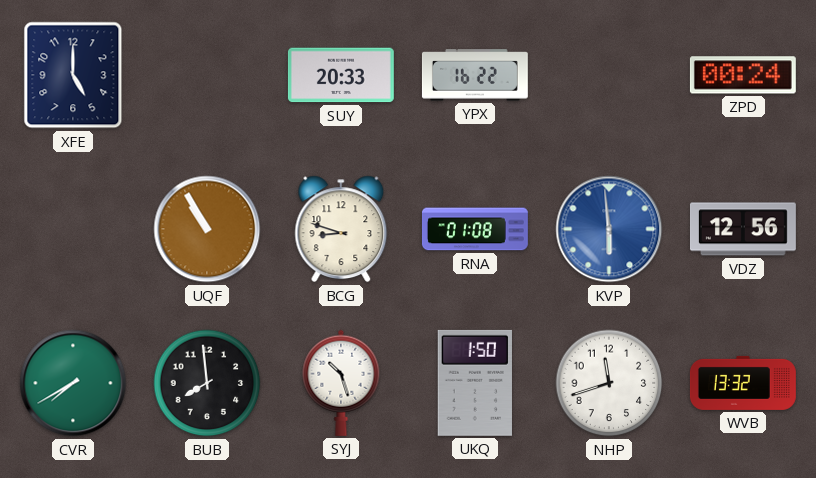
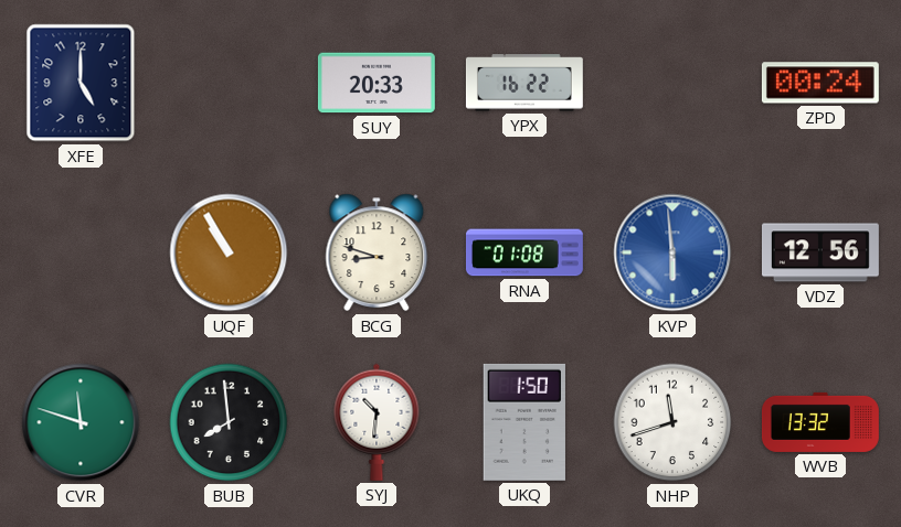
CVR: 7:40 -> 11:48
SYJ: 10:27 -> 10:31
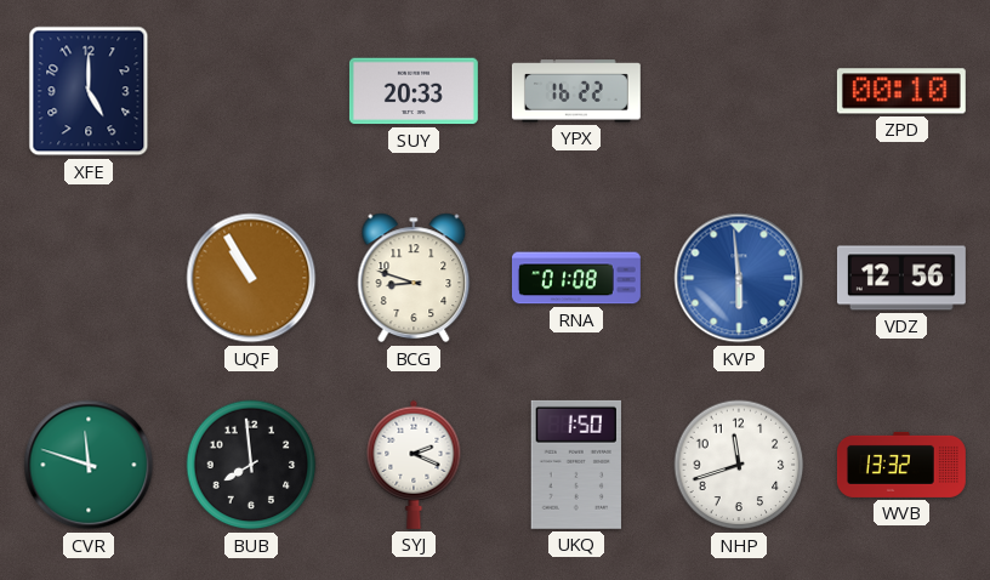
ZPD: 00:24 -> 00:10
SYJ: 10:31 -> 2:19
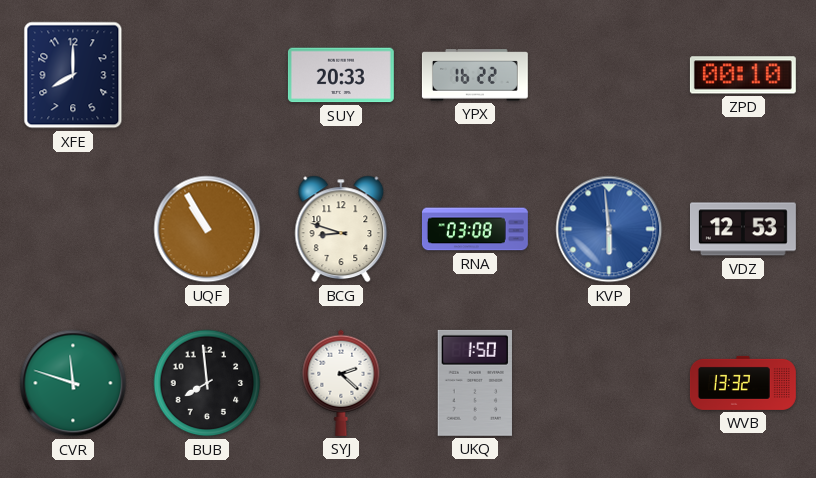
XFE: 5:00 -> 8:00
RNA: 01:08 -> 03:08
VDZ: 12:56 -> 12:53
SYJ: 2:19 -> 2:22
NHP: 11:42 -> none
